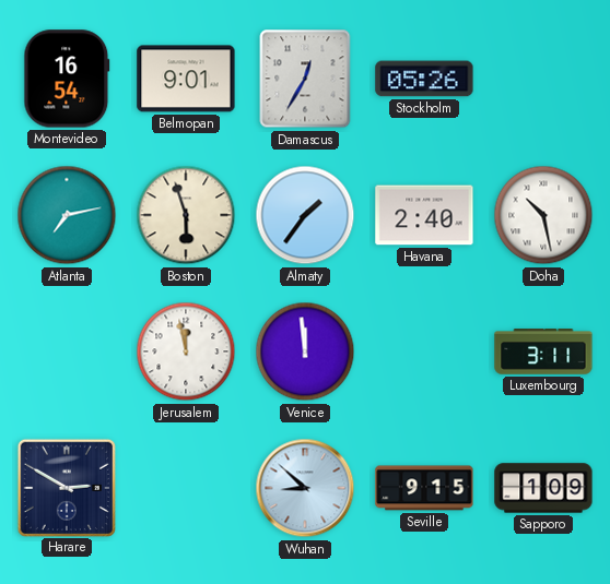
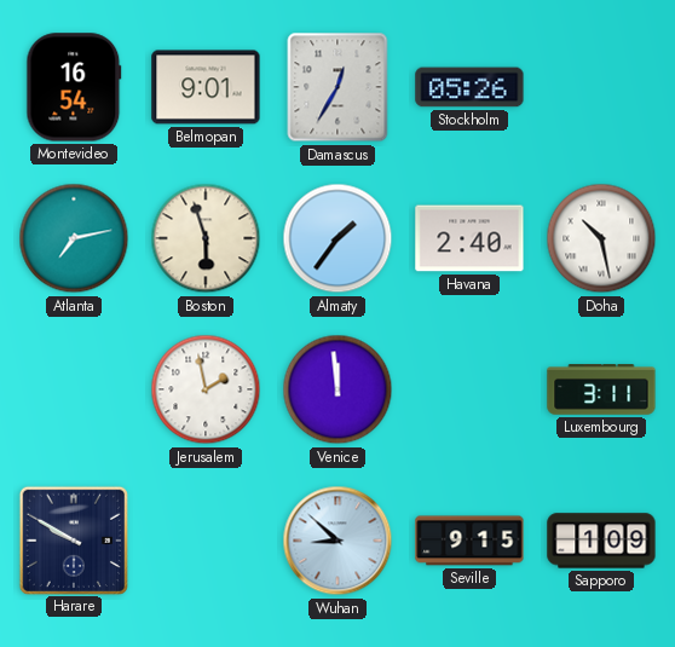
Jerusalem: 11:58 -> 1:58
Harare: 2:50 -> 9:50
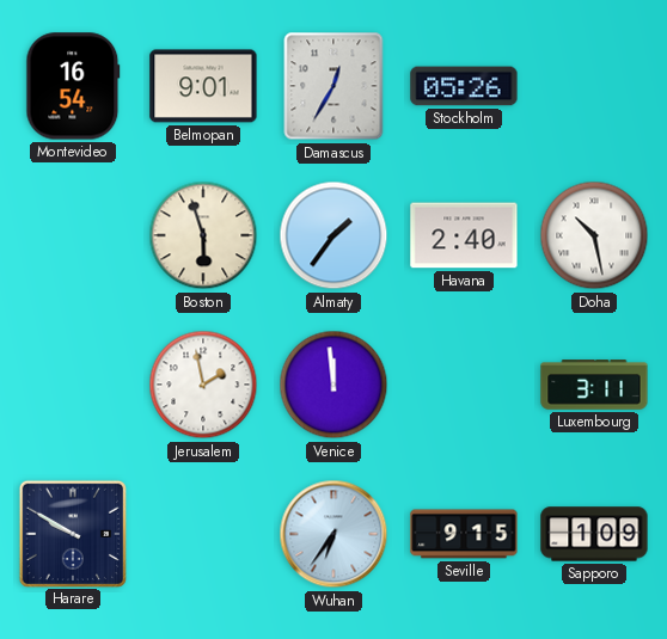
Atlanta: 7:13 -> none
Wuhan: 8:52 -> 6:36
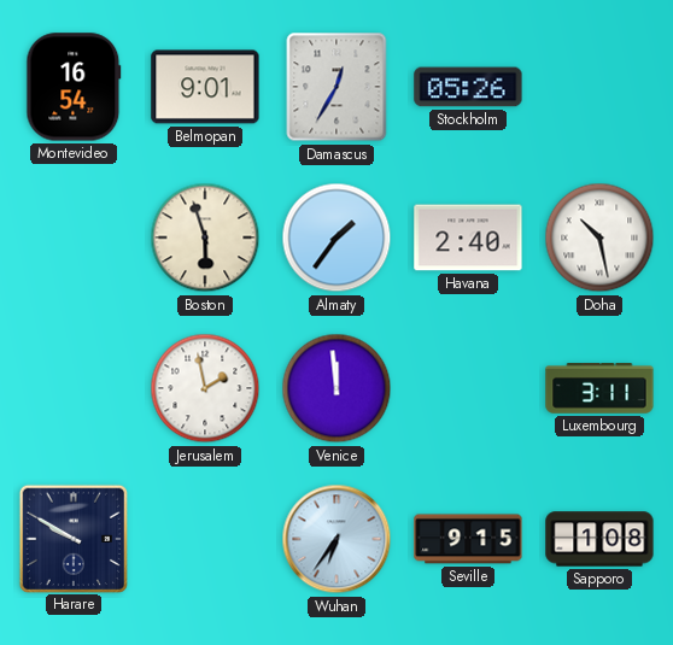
Sapporo: 1:09 -> 1:08
